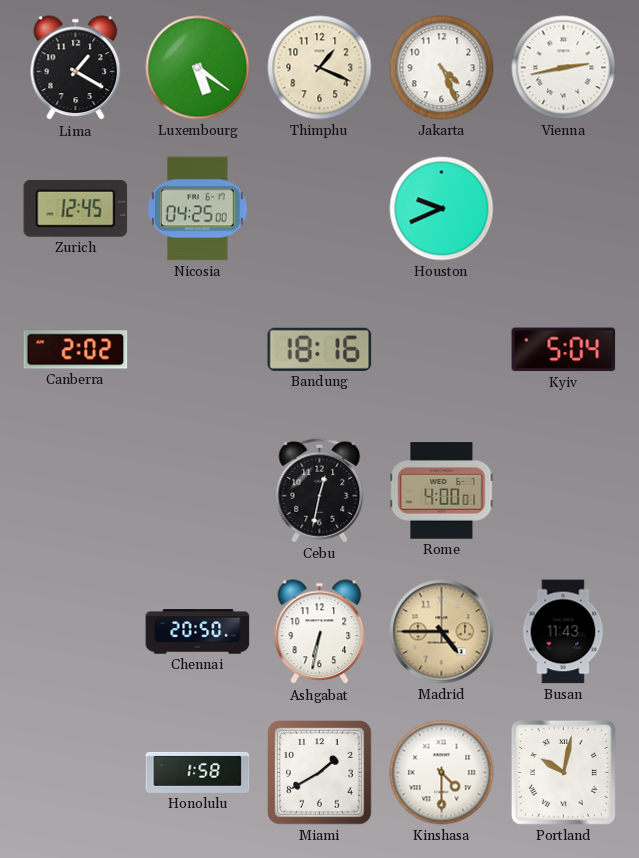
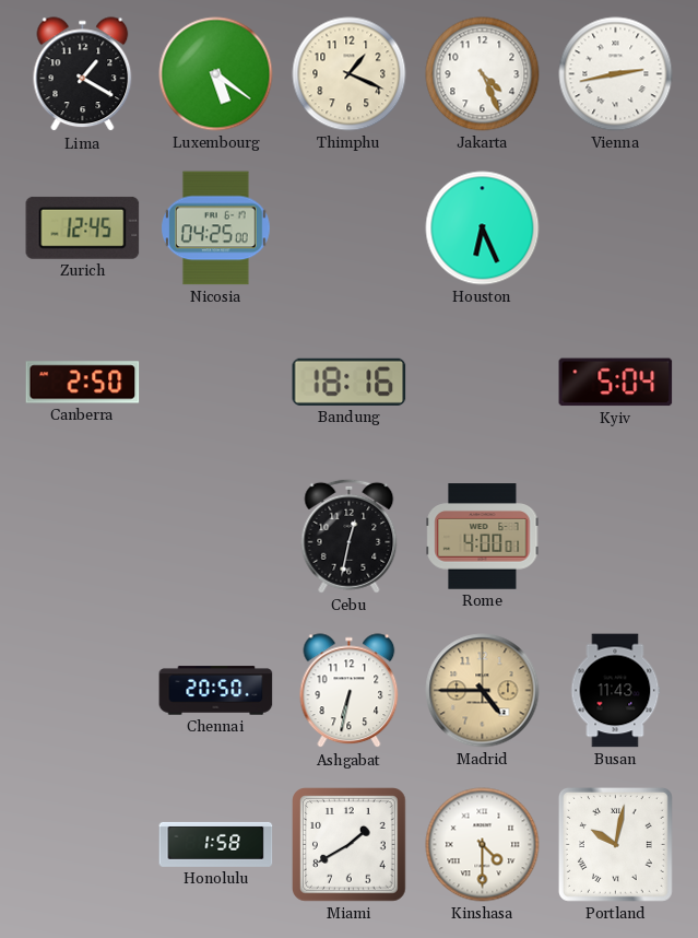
Houston: 9:41 -> 6:26
Canberra: 2:02 -> 2:50
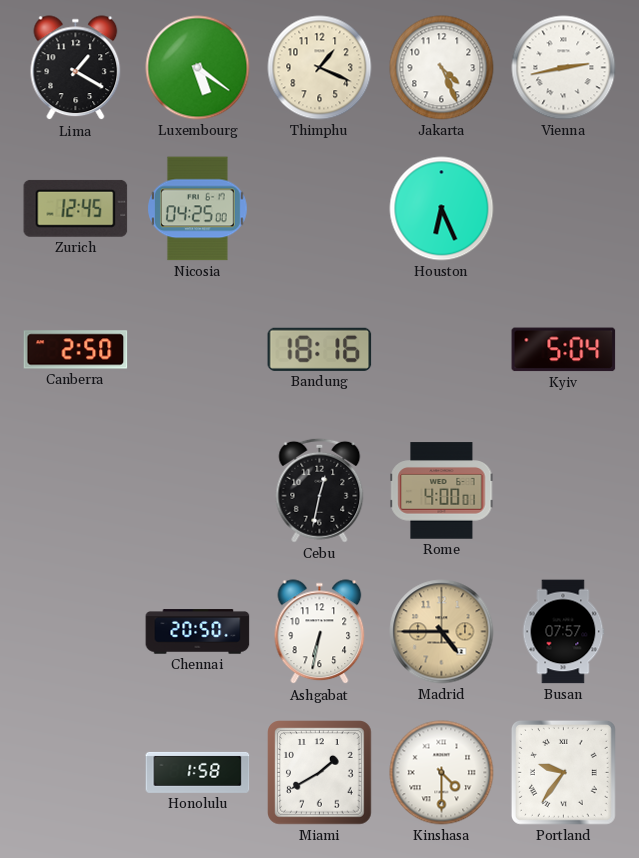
Busan: 11:43 -> 07:57
Portland: 10:02 -> 9:36
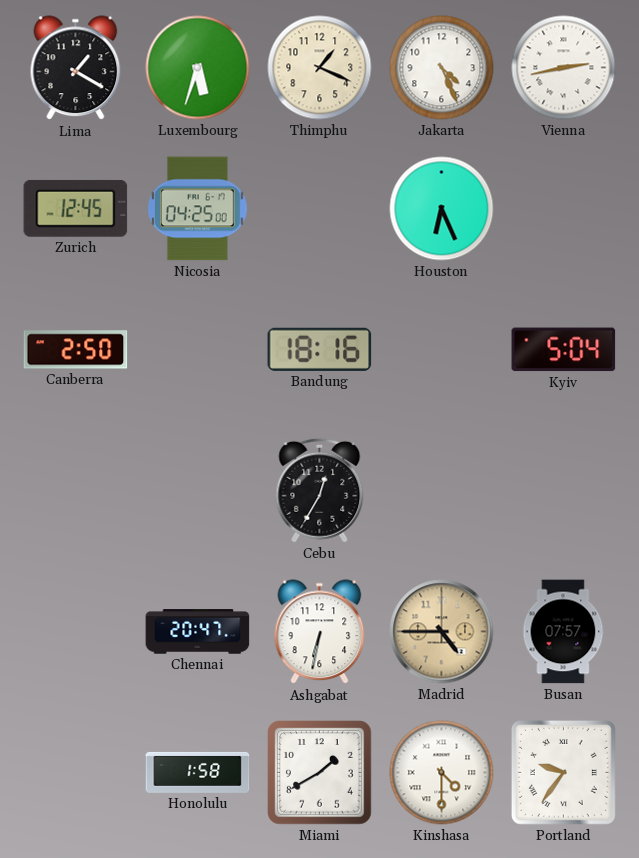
Luxembourg: 5:21 -> 5:33
Cebu: 12:32 -> 12:35
Rome: 4:00 -> none
Chennai: 20:50 -> 20:47
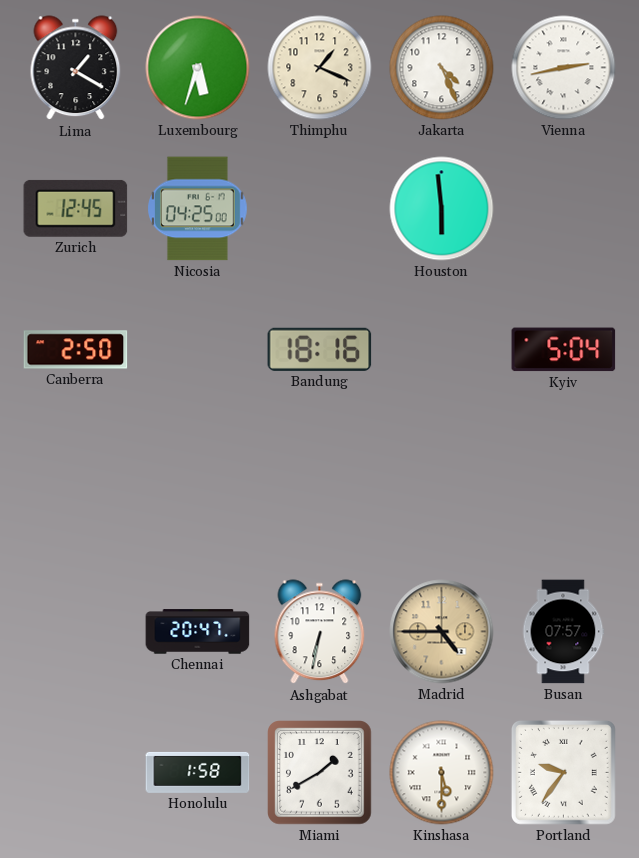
Houston: 6:26 -> 5:59
Cebu: 12:35 -> none
Kinshasa: 4:30 -> 5:30
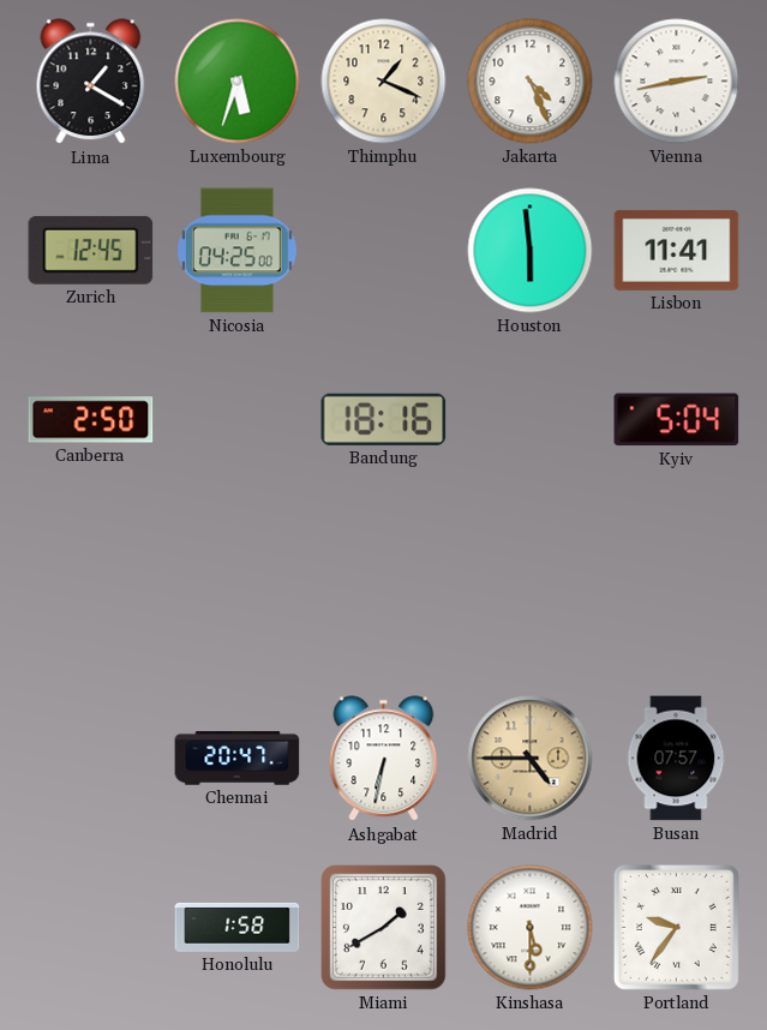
Lisbon: none -> 11:41
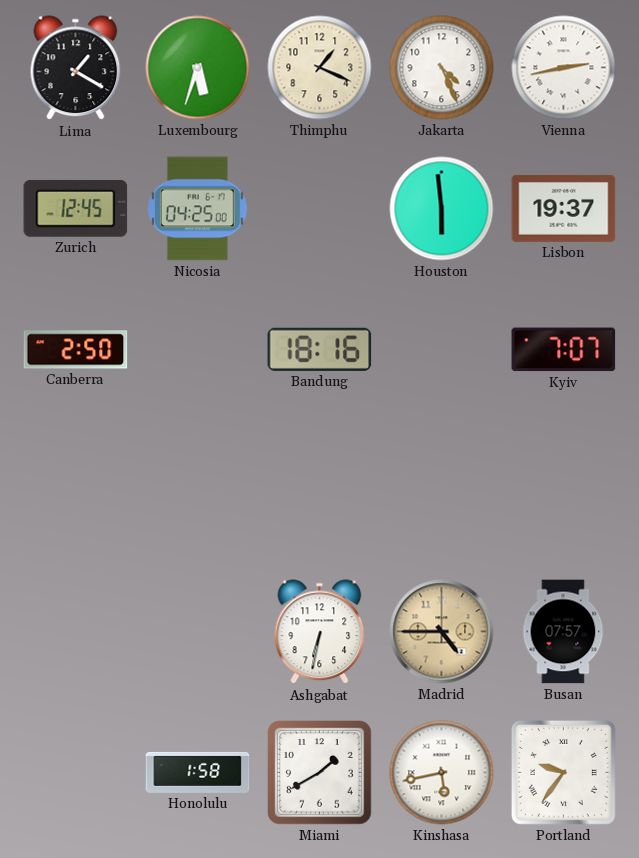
Lisbon: 11:41 -> 19:37
Kyiv: 5:04 -> 7:07
Chennai: 20:47 -> none
Kinshasa: 5:30 -> 5:43
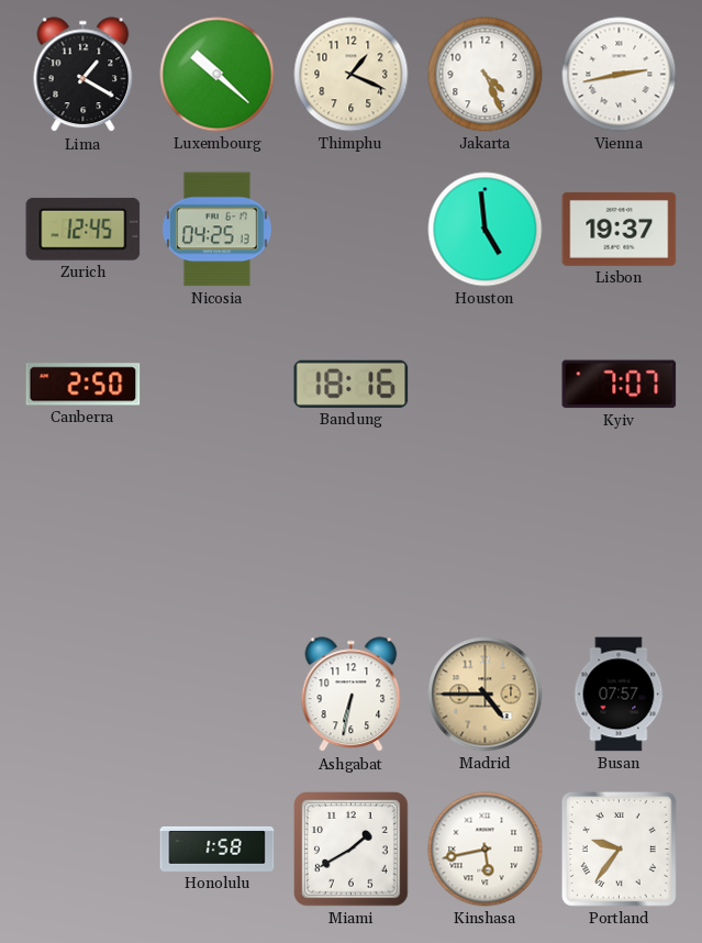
Luxembourg: 5:33 -> 10:22
Nicosia: 04:25:00 -> 04:25:13
Houston: 5:59 -> 4:59
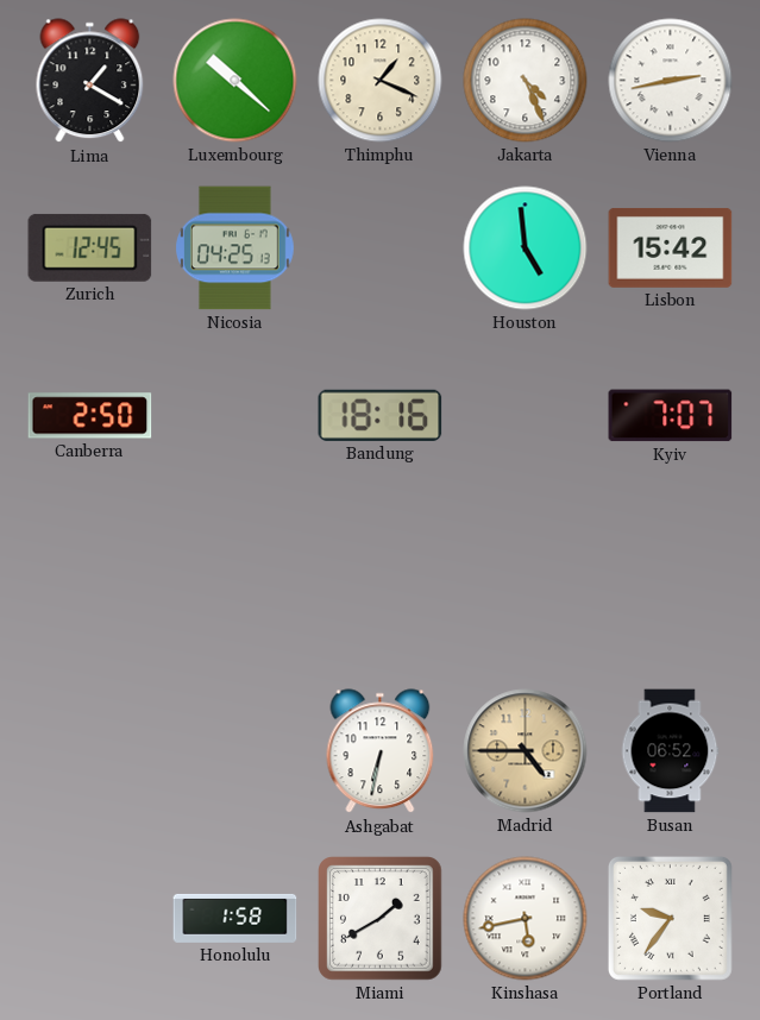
Lisbon: 19:37 -> 15:42
Busan: 07:57 -> 06:52
